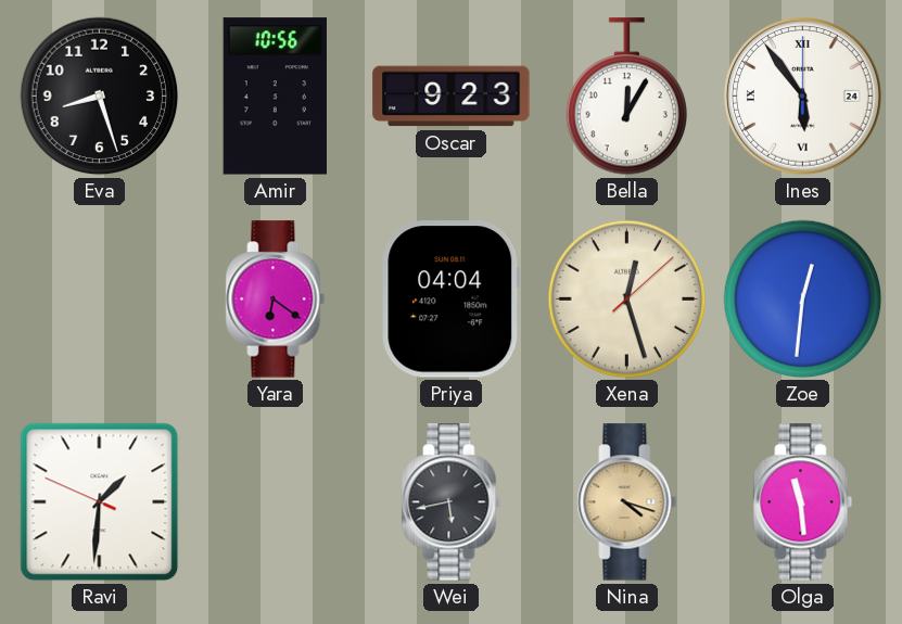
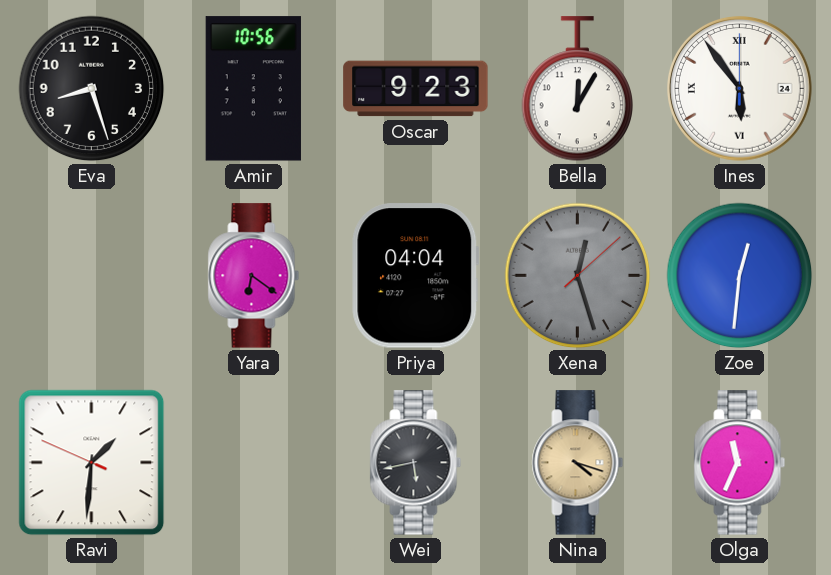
Xena dial: cream -> grey
Olga: 11:29 -> 11:34
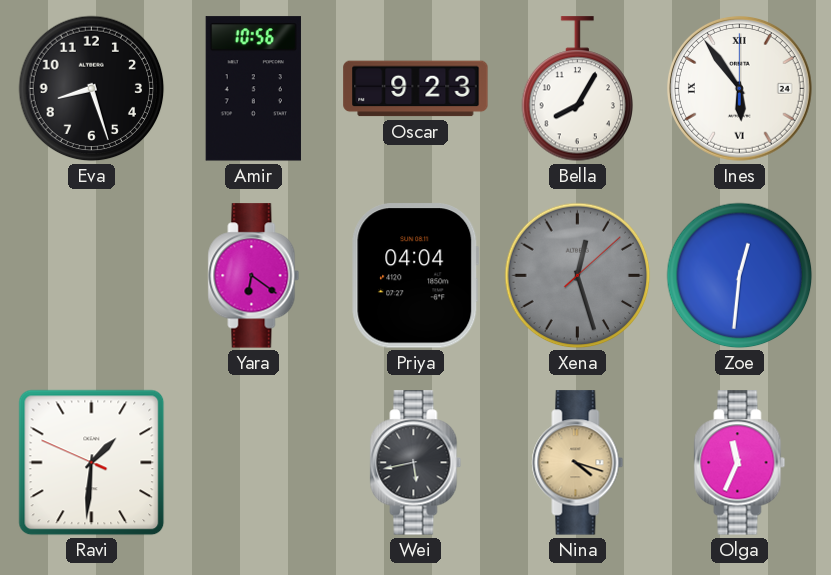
Bella: 12:05 -> 8:05
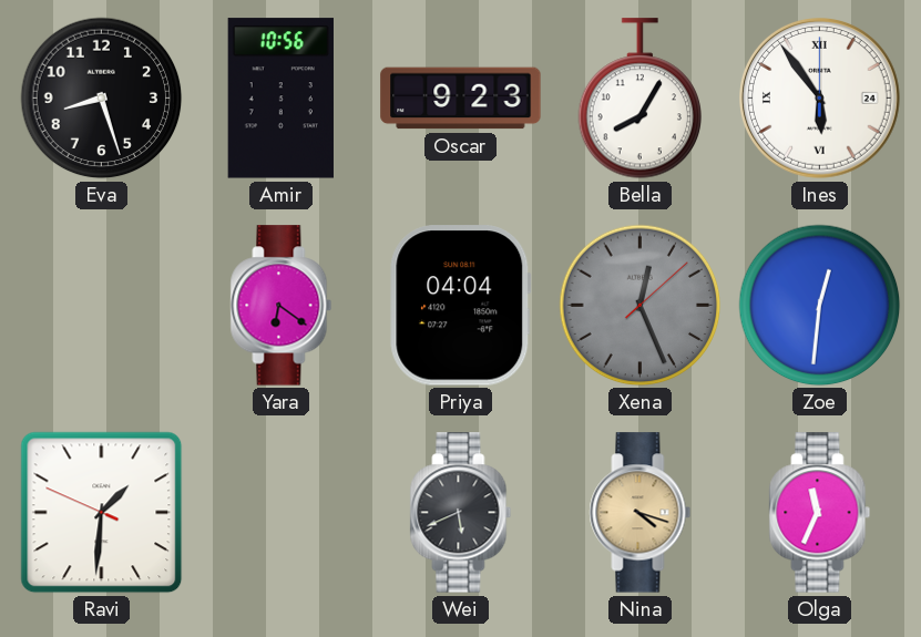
Xena: 12:27 -> 12:26
Wei: 5:43 -> 5:41
